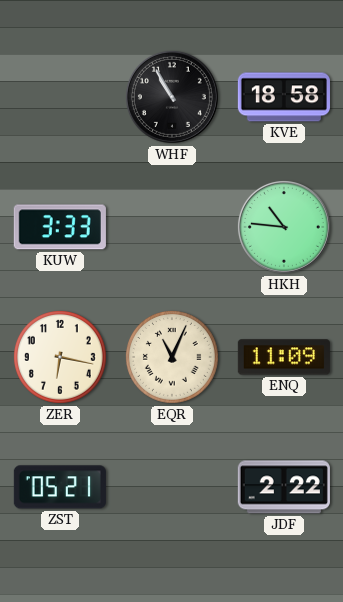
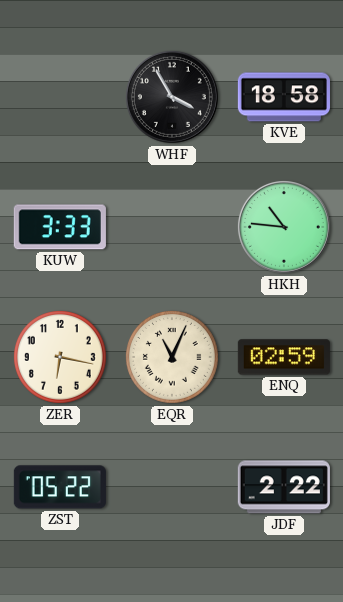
WHF: 10:55 -> 3:55
ENQ: 11:09 -> 02:59
ZST: 05:21 -> 05:22
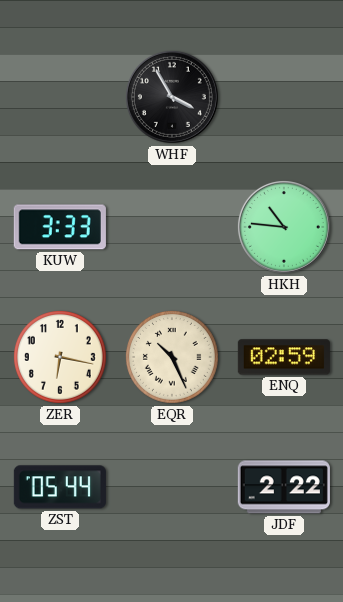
KVE: 18:58 -> none
EQR: 11:04 -> 10:26
ZST: 05:22 -> 05:44
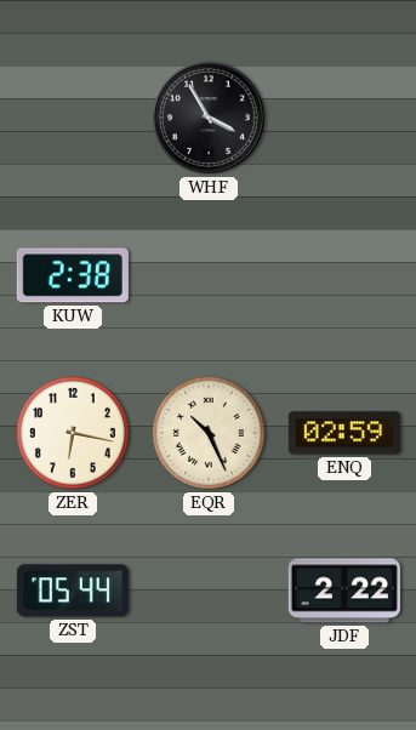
KUW: 3:33 -> 2:38
HKH: 10:46 -> none
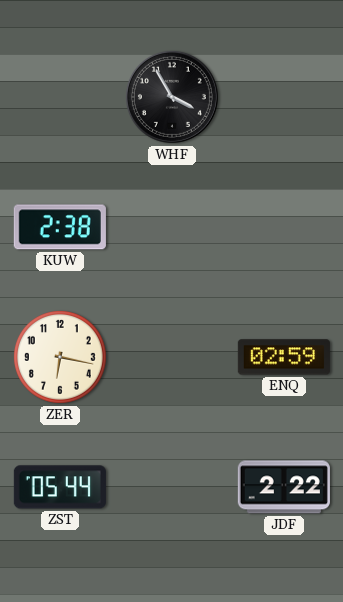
EQR: 10:26 -> none
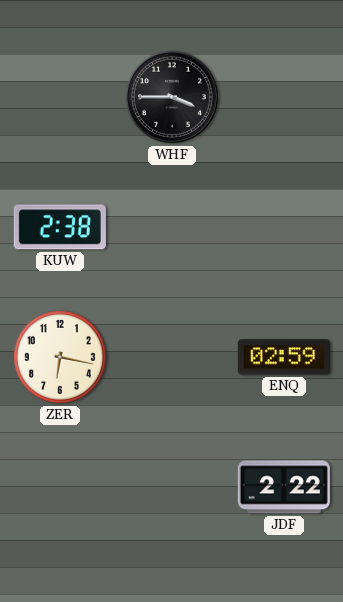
WHF: 3:55 -> 3:45
ZST: 05:44 -> none
